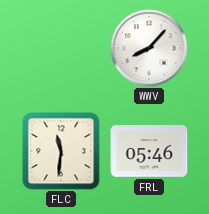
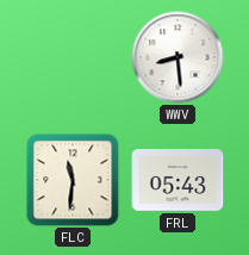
WWV: 8:07 -> 8:29
FRL: 05:46 -> 05:43
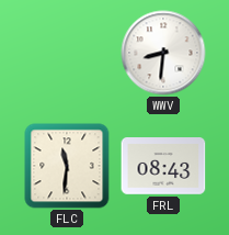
WWV: 8:29 -> 8:31
FRL: 05:43 -> 08:43
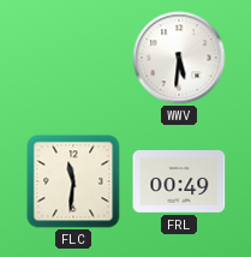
WWV: 8:31 -> 5:31
FRL: 08:43 -> 00:49
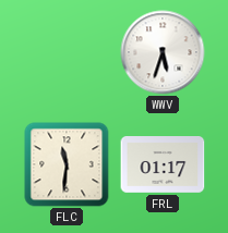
WWV: 5:31 -> 5:33
FRL: 00:49 -> 01:17
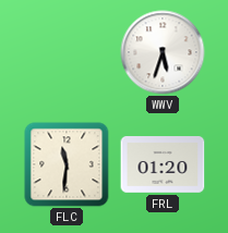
FRL: 01:17 -> 01:20
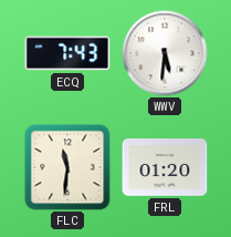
ECQ: none -> 7:43
WWV: 5:33 -> 5:31
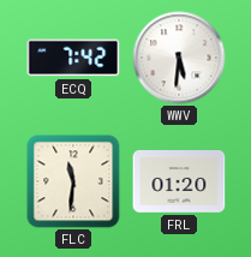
ECQ: 7:43 -> 7:42
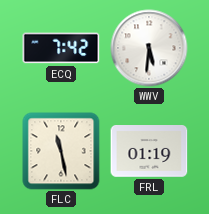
FLC: 11:31 -> 11:28
FRL: 01:20 -> 01:19
